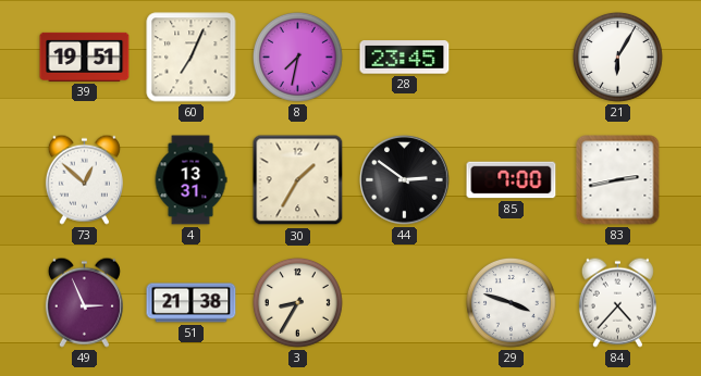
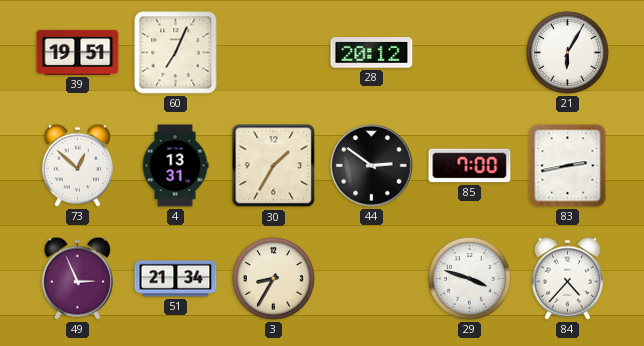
8: 7:32 -> none
28: 23:45 -> 20:12
51: 21:38 -> 21:34
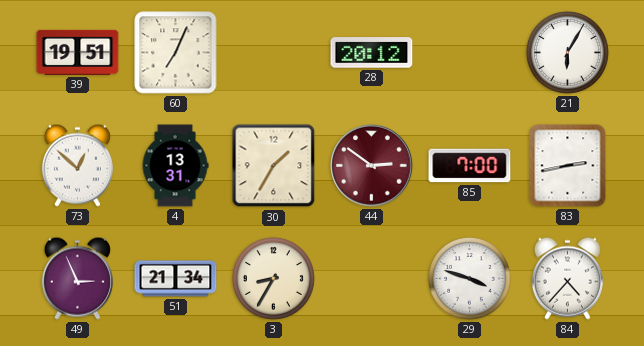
44 dial: black -> burgundy
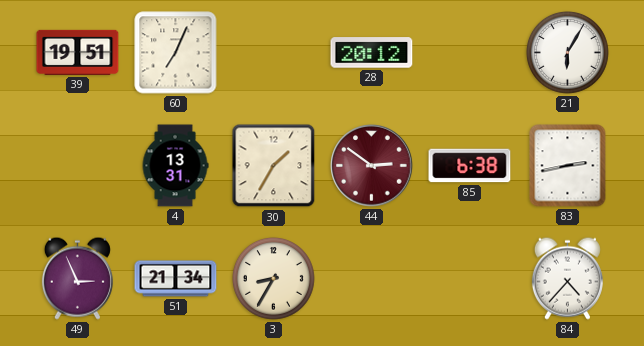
73: 12:52 -> none
85: 7:00 -> 6:38
29: 3:48 -> none
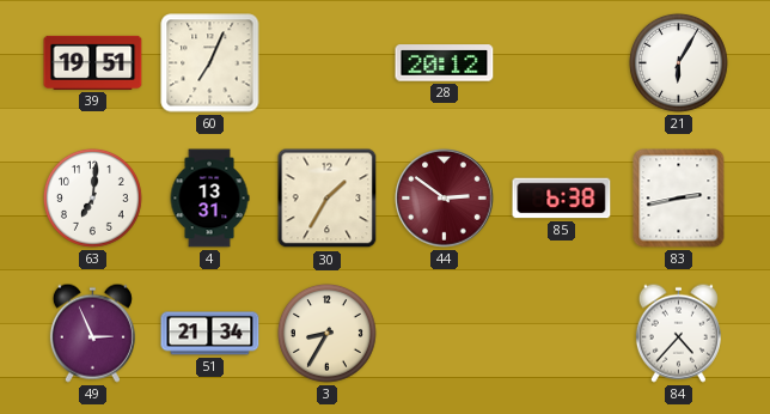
63: none -> 7:01
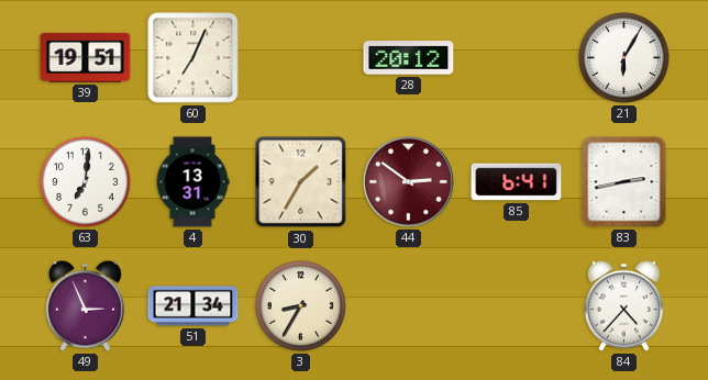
85: 6:38 -> 6:41
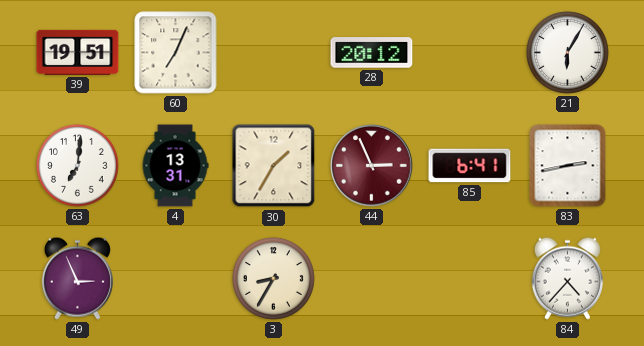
44: 2:51 -> 2:56
51: 21:34 -> none
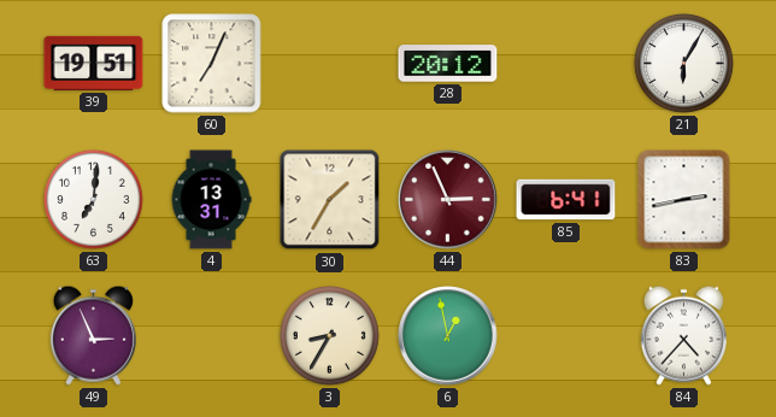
6: none -> 12:58
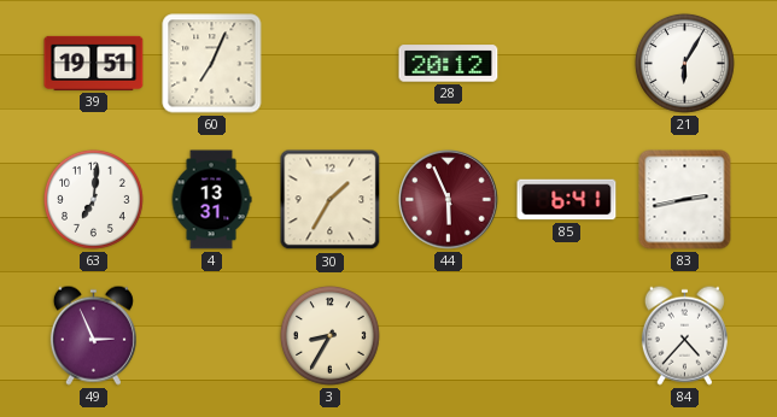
44: 2:56 -> 5:56
6: 12:58 -> none
